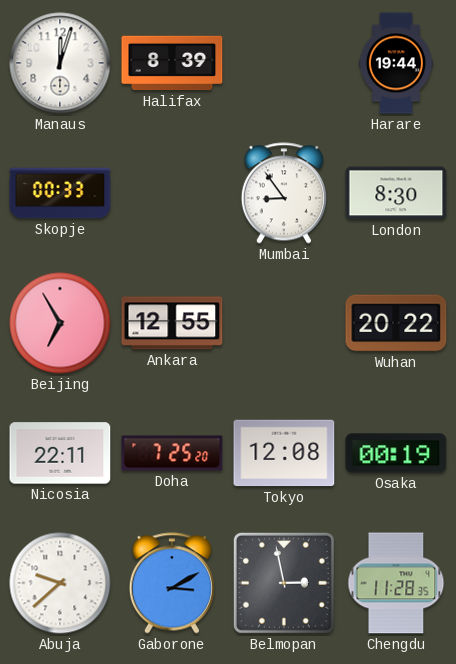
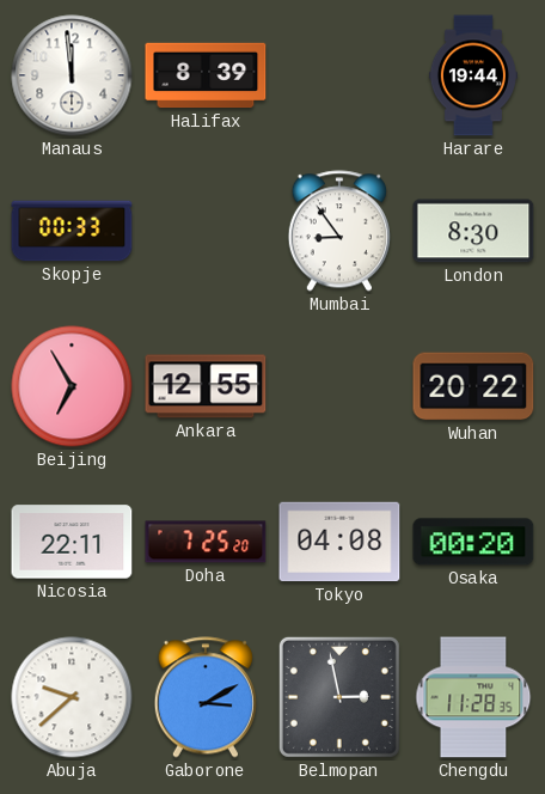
Manaus: 12:03 -> 11:59
Tokyo: 12:08 -> 04:08
Osaka: 00:19 -> 00:20
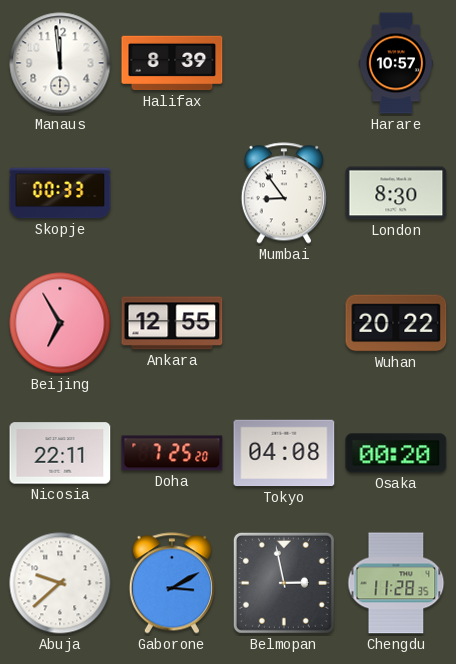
Harare: 19:44 -> 10:57
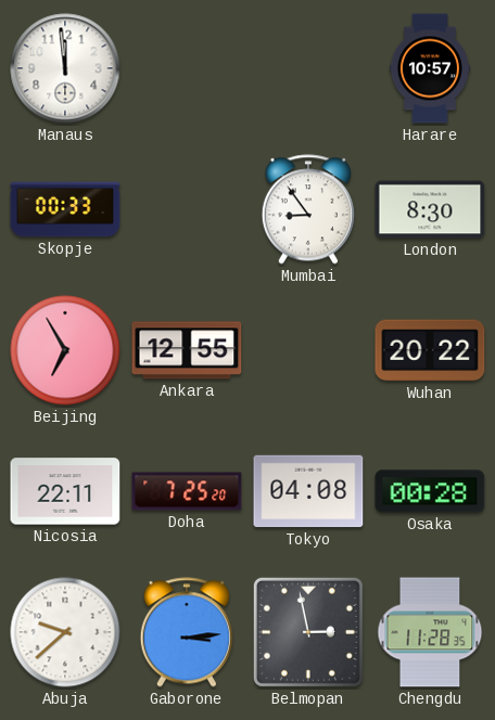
Halifax: 8:39 -> none
Osaka: 00:20 -> 00:28
Gaborone: 3:10 -> 3:14
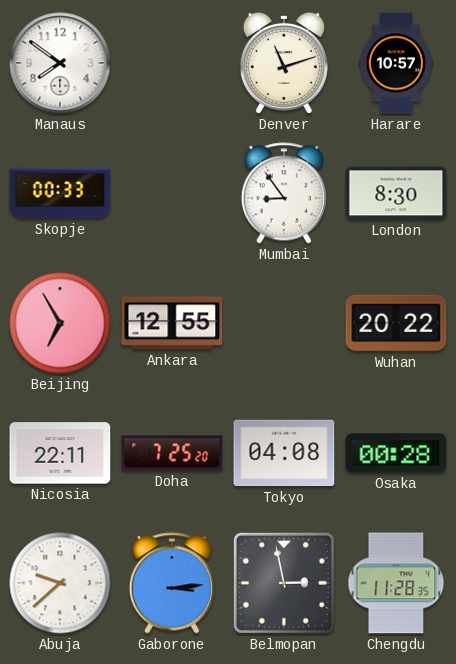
Manaus: 11:59 -> 7:51
Denver: none -> 11:12
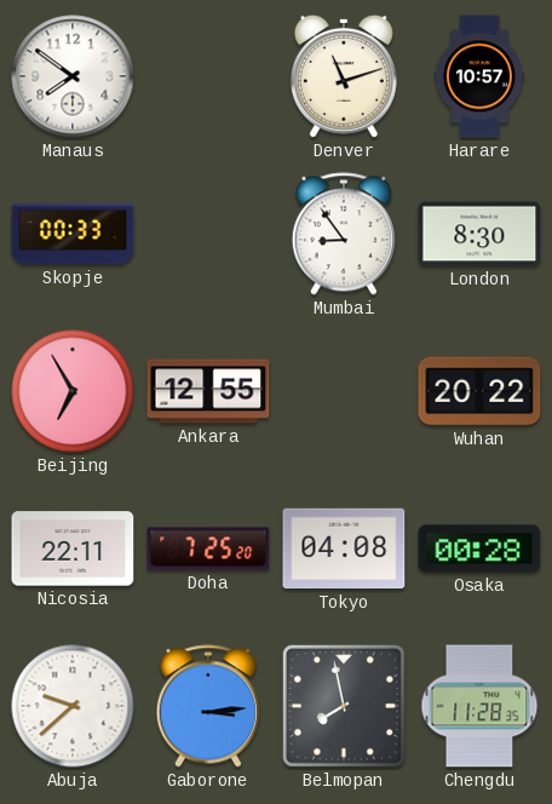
Belmopan: 2:58 -> 7:58
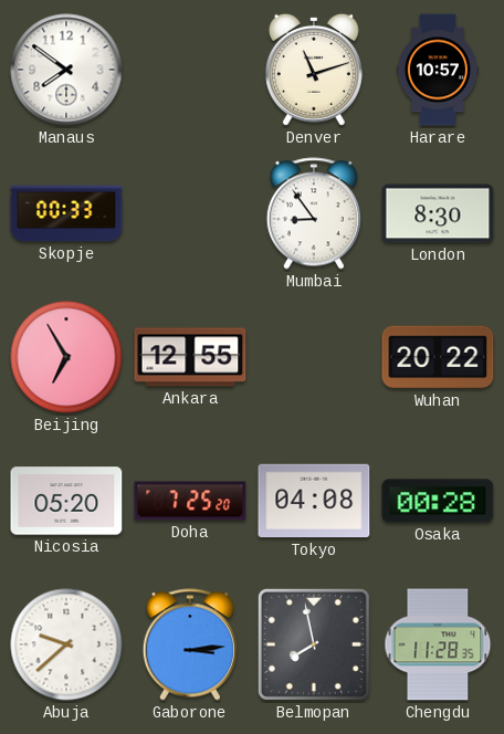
Nicosia: 22:11 -> 05:20
